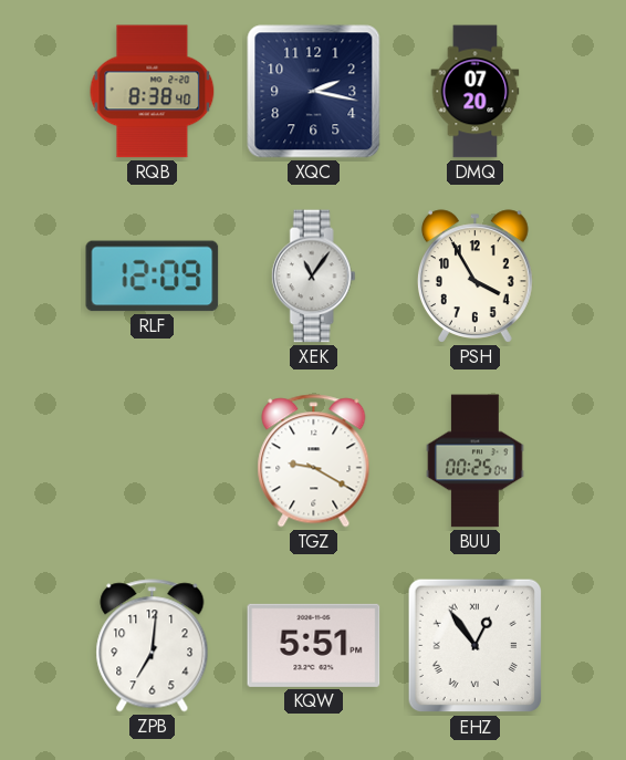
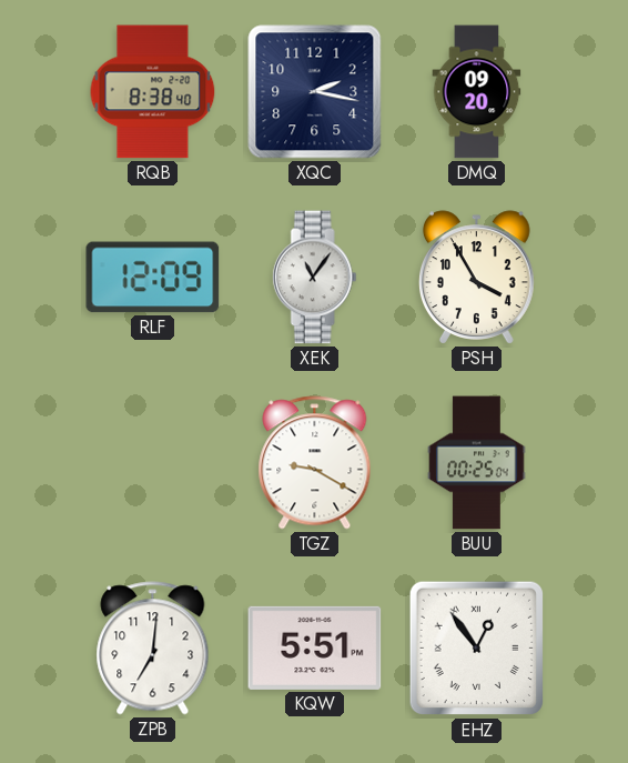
DMQ: 07:20 -> 09:20
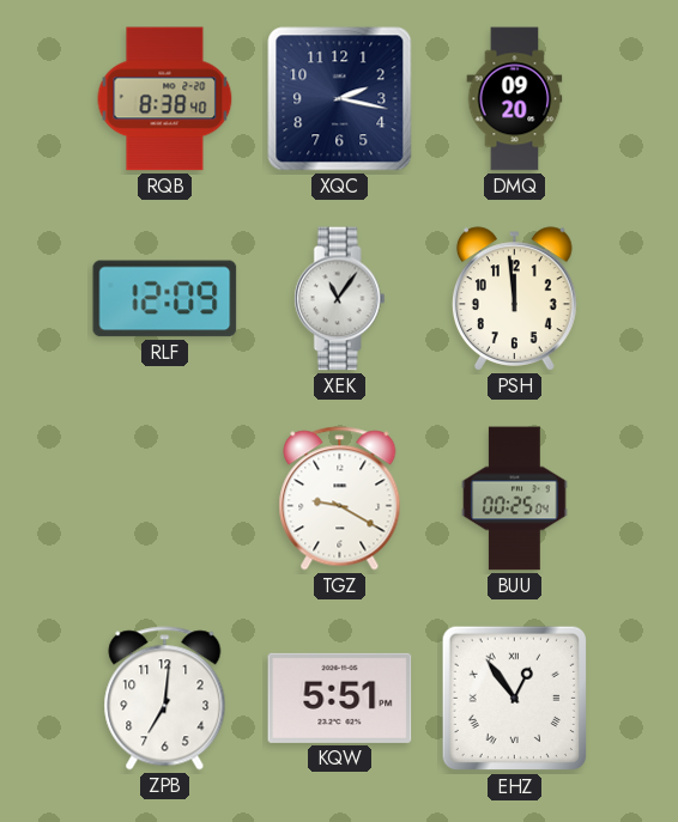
PSH: 3:55 -> 11:59
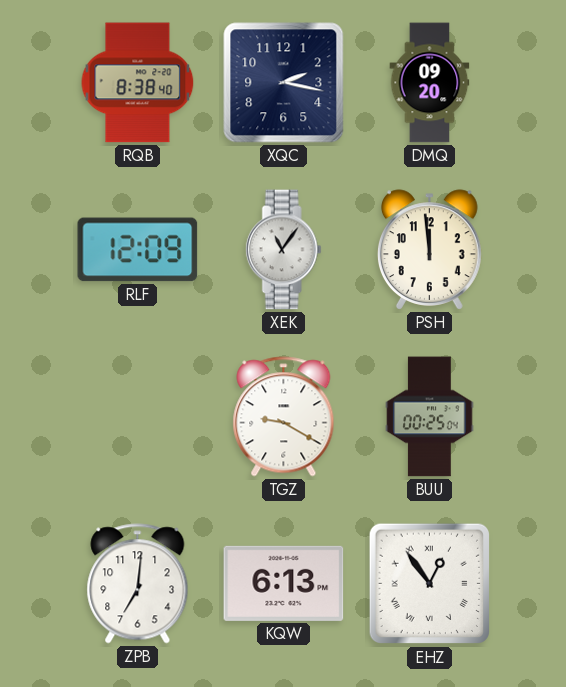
KQW: 5:51 -> 6:13
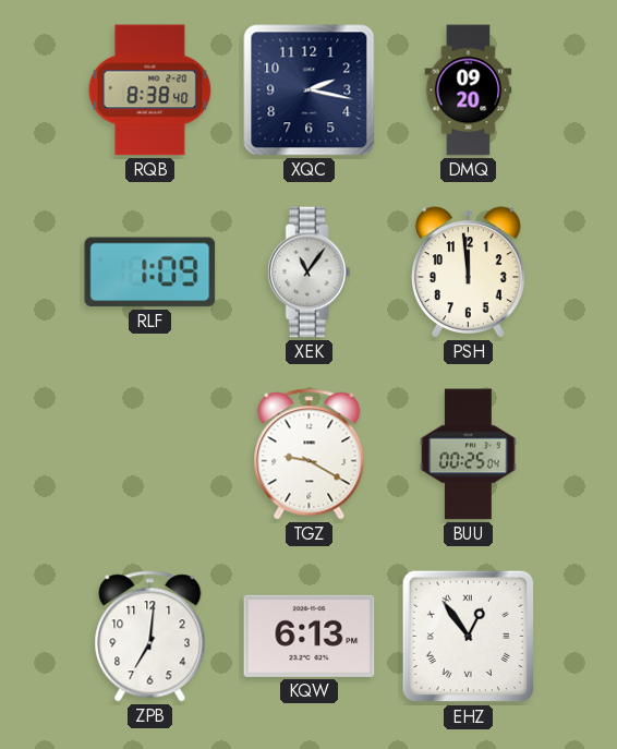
RLF: 12:09 -> 1:09
